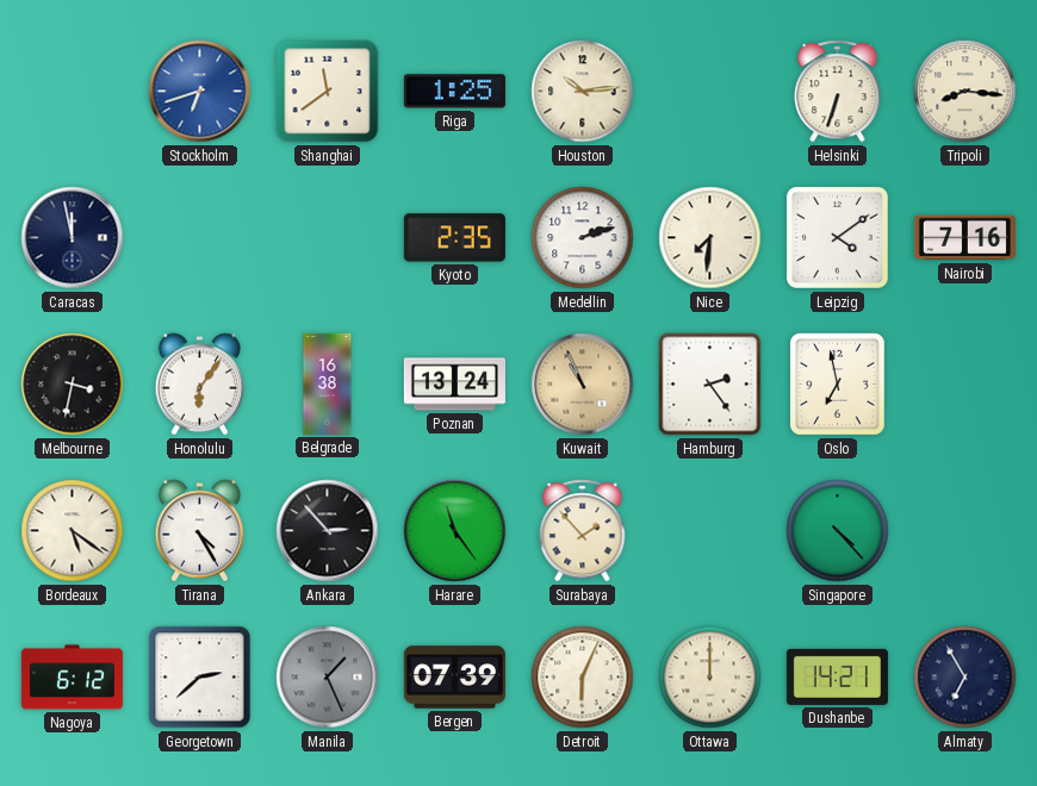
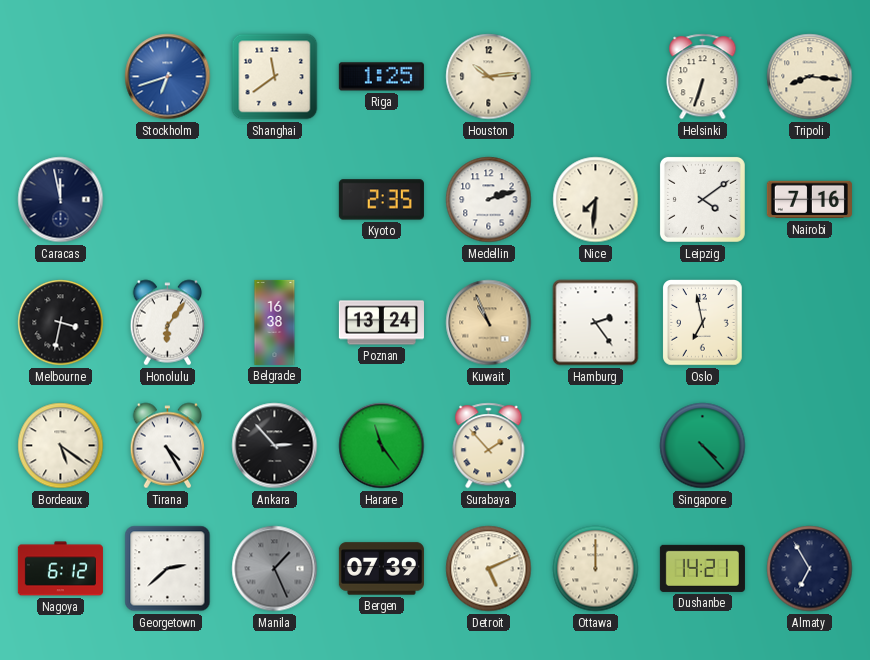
Detroit: 6:04 -> 5:11
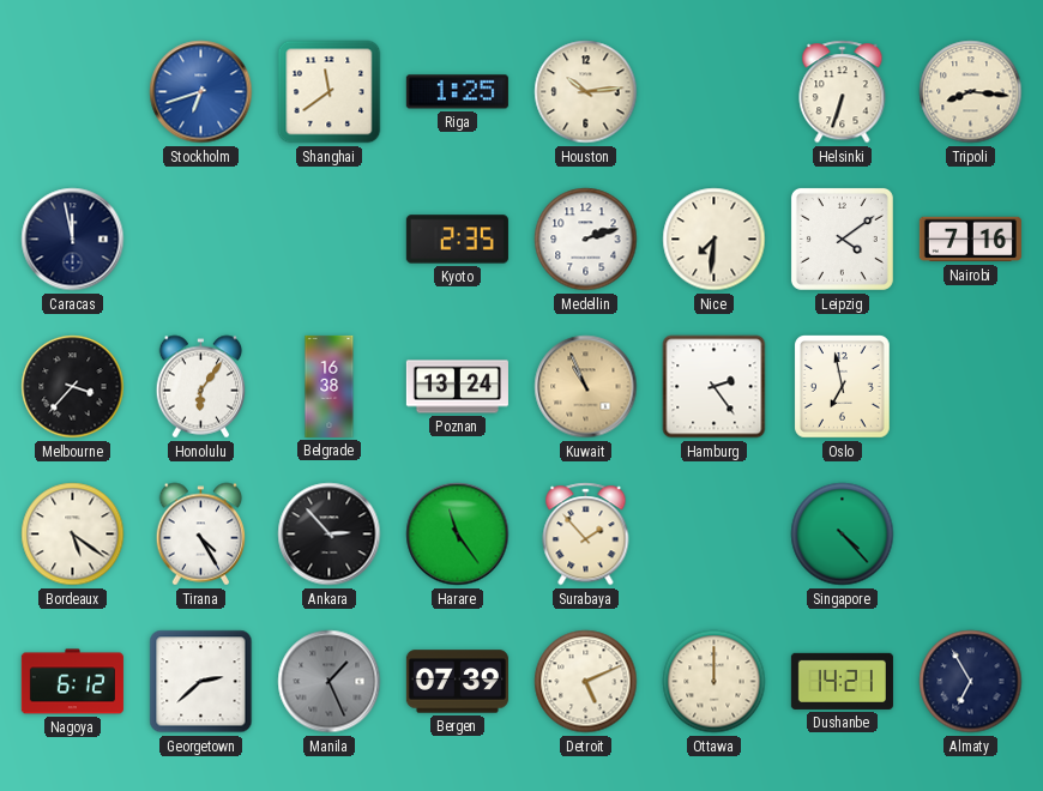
Melbourne: 3:32 -> 3:37
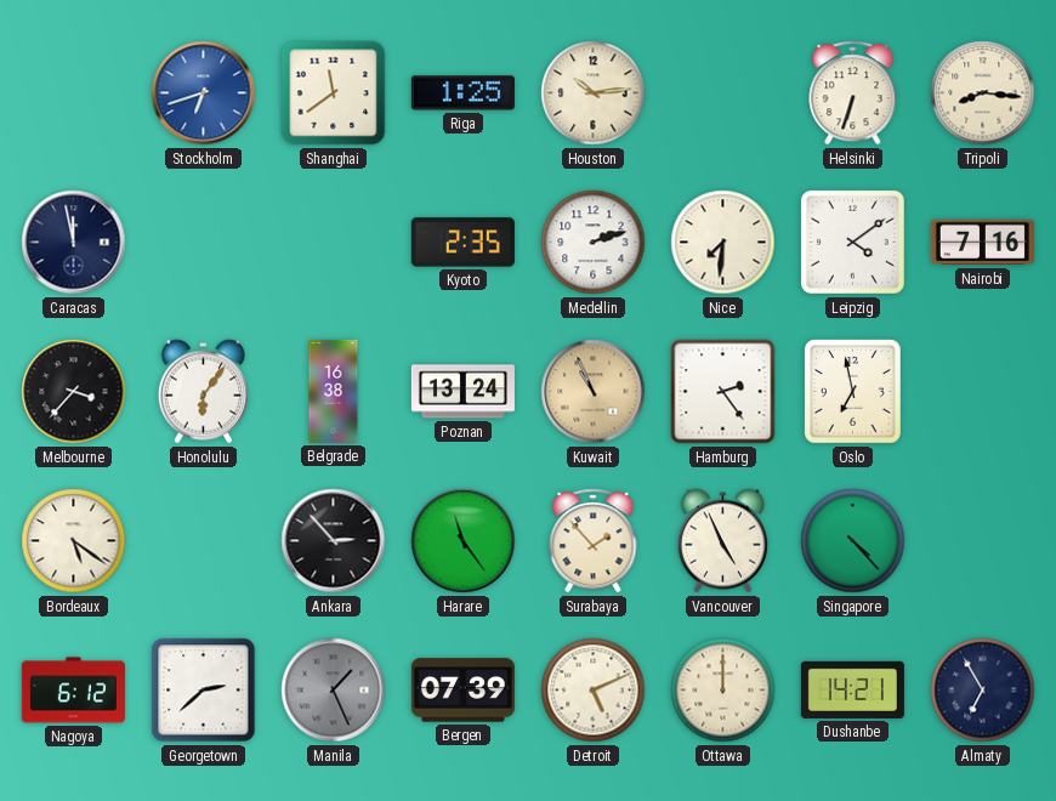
Tirana: 4:25 -> none
Vancouver: none -> 4:56
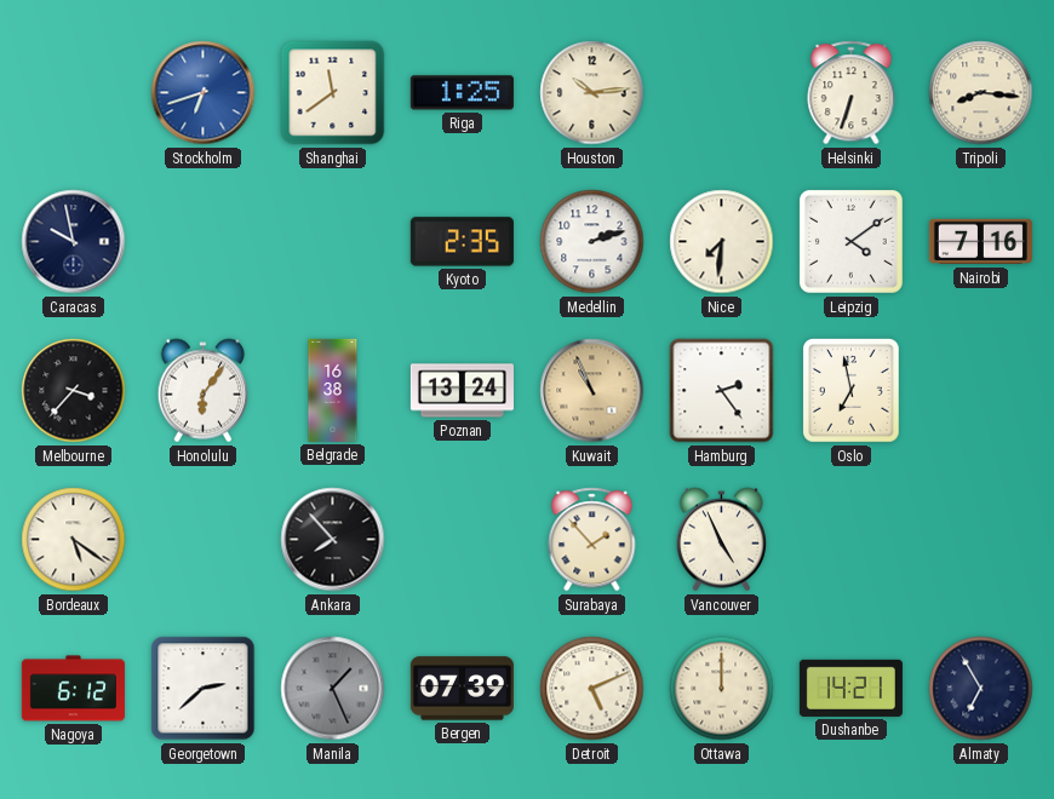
Caracas: 11:58 -> 9:58
Ankara: 2:53 -> 7:53
Harare: 11:24 -> none
Singapore: 4:23 -> none
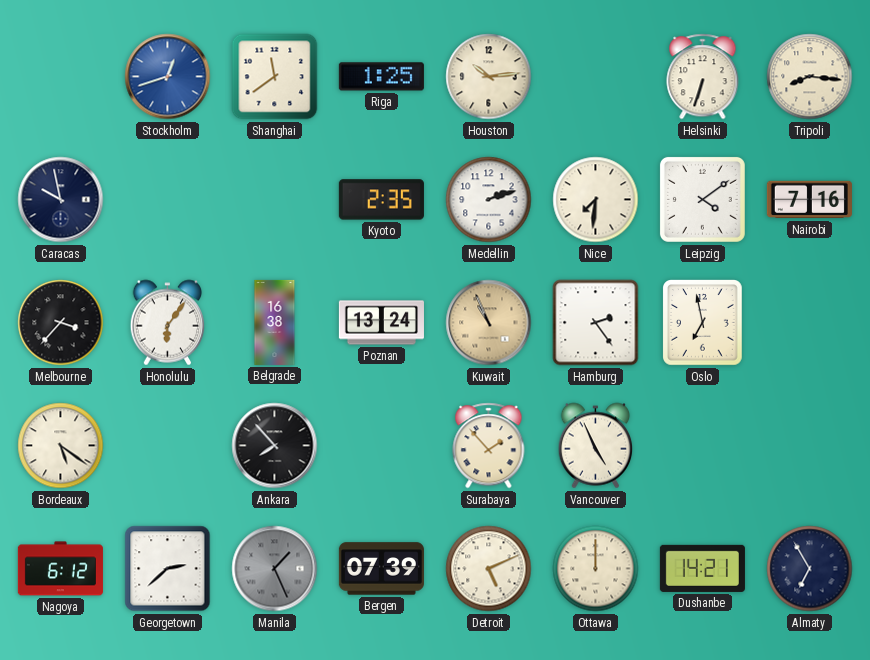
Stockholm: 6:42 -> 12:42
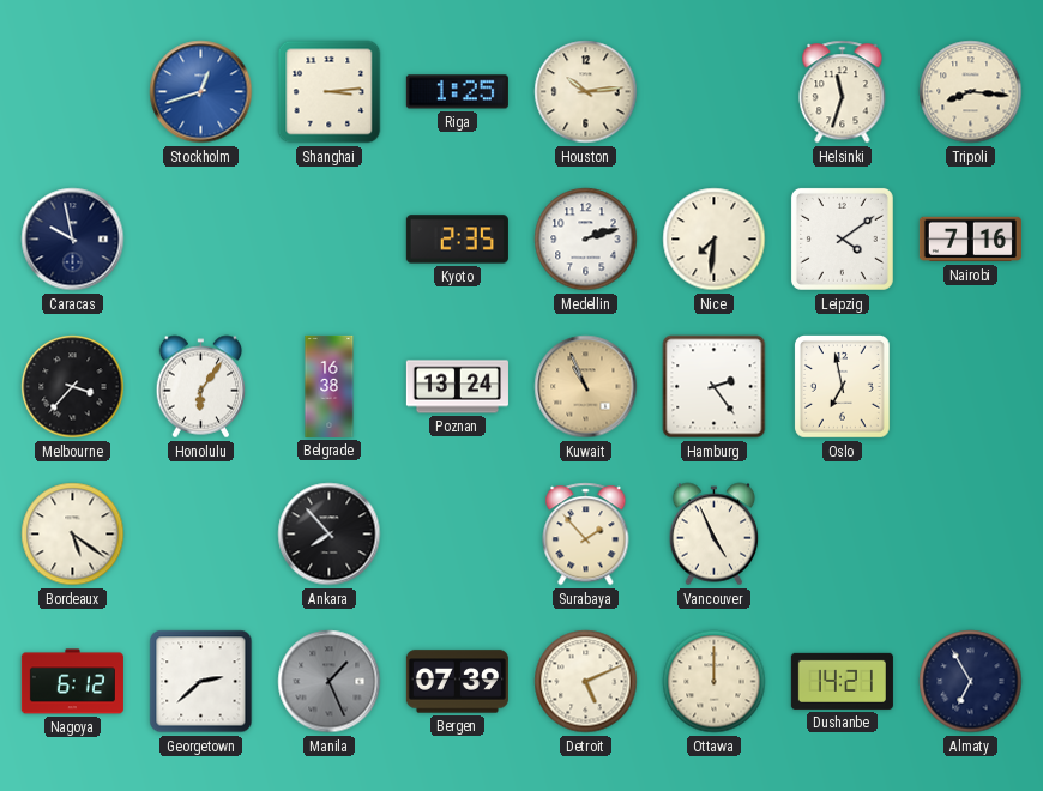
Shanghai: 11:39 -> 3:14
Helsinki: 6:33 -> 11:33
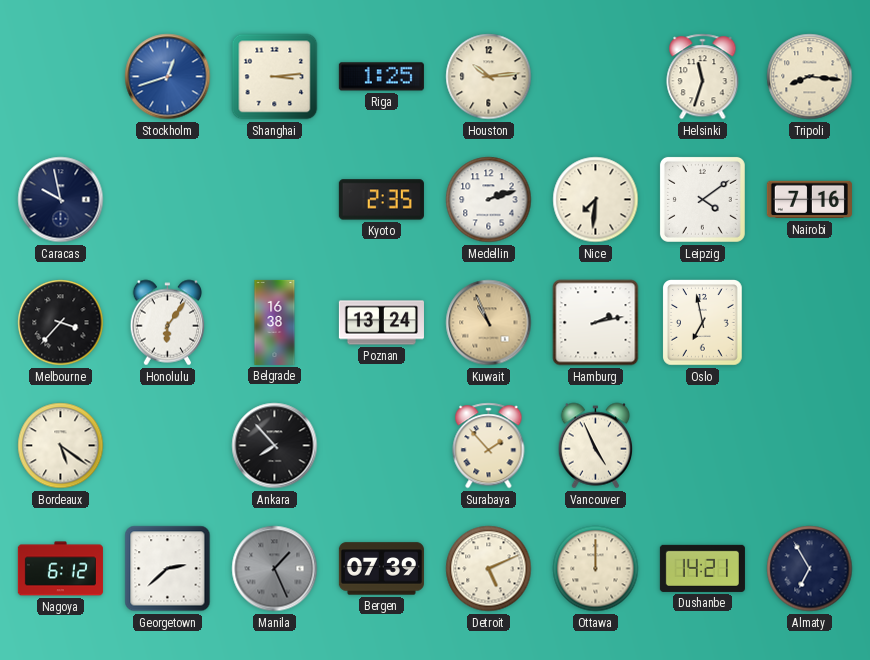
Hamburg: 2:24 -> 2:13
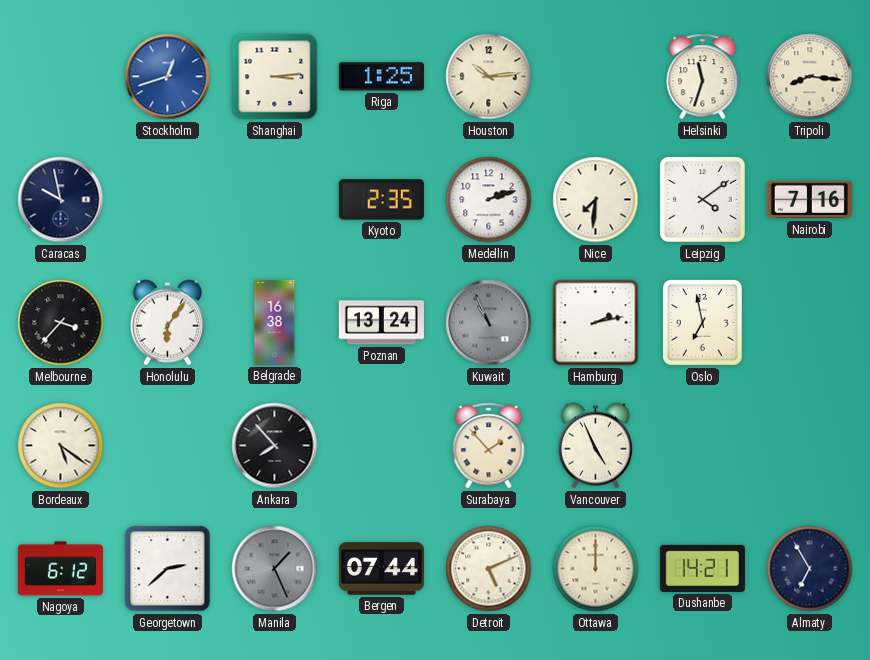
Kuwait dial: champagne -> grey
Bergen: 07:39 -> 07:44
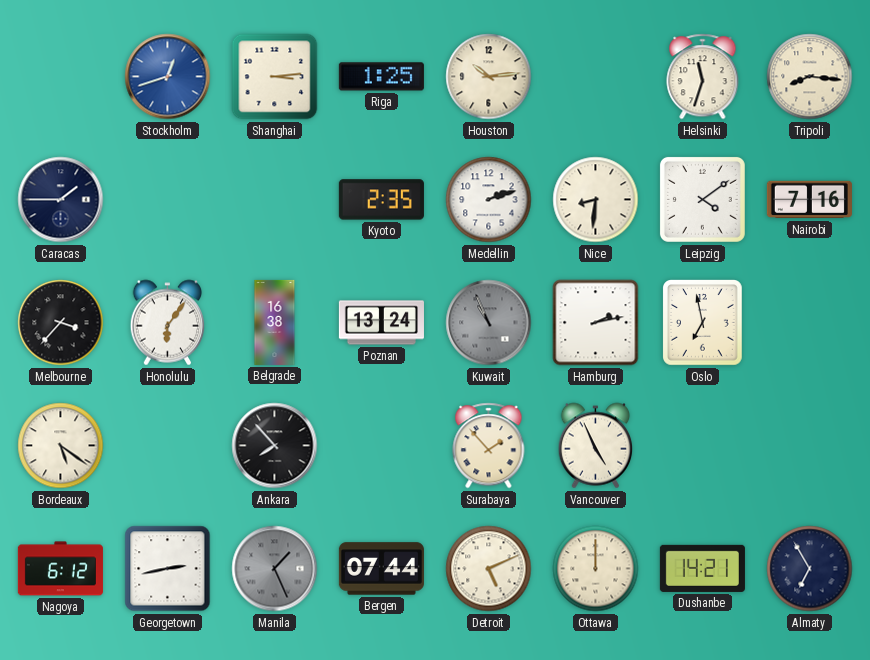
Caracas: 9:58 -> 1:45
Nice: 7:31 -> 8:31
Georgetown: 2:38 -> 2:43
